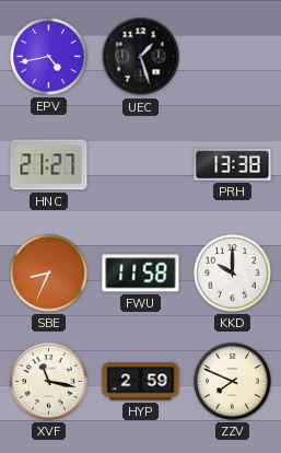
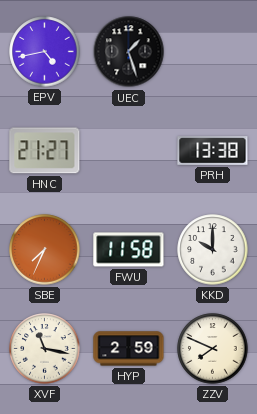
SBE: 8:34 -> 7:34
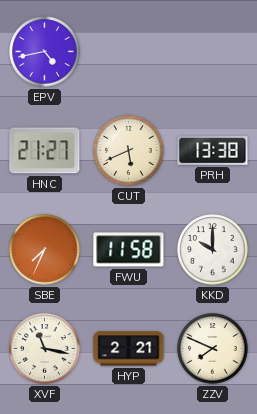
UEC: 1:27 -> none
CUT: none -> 5:41
HYP: 2:59 -> 2:21
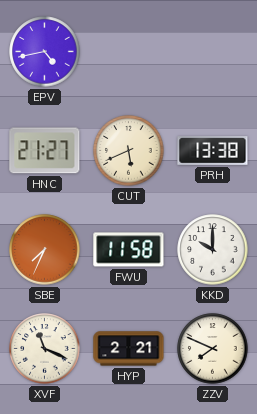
XVF: 11:17 -> 11:19
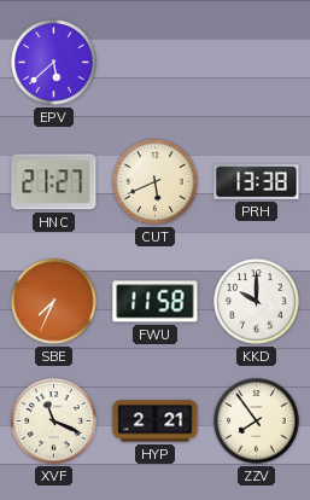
EPV: 4:43 -> 5:38
ZZV: 7:49 -> 7:54
